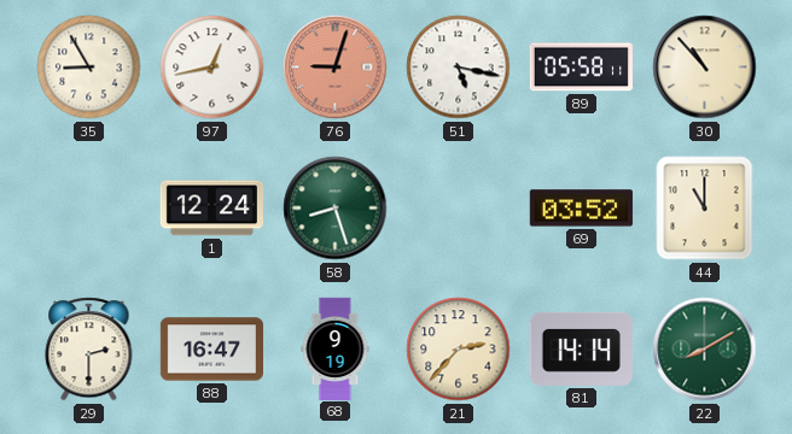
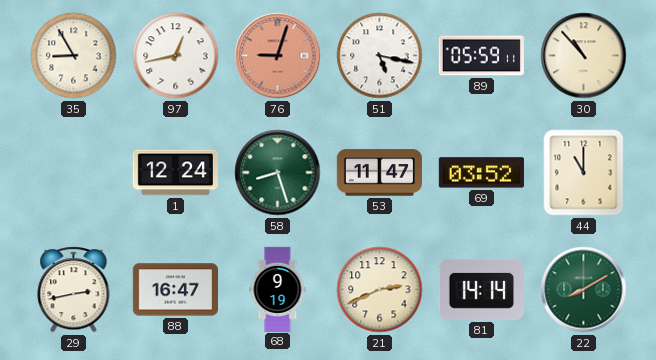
89: 05:58 -> 05:59
53: none -> 11:47
29: 2:30 -> 2:43
21: 2:37 -> 2:41
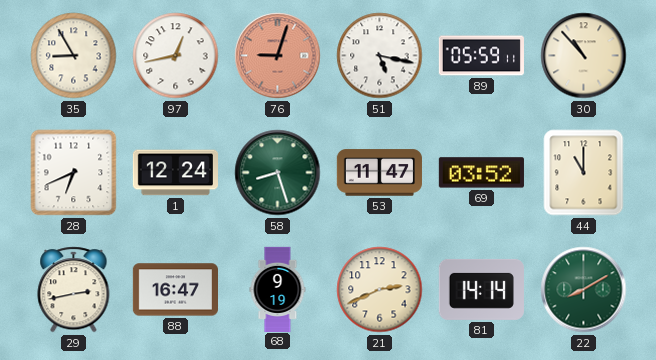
28: none -> 6:41
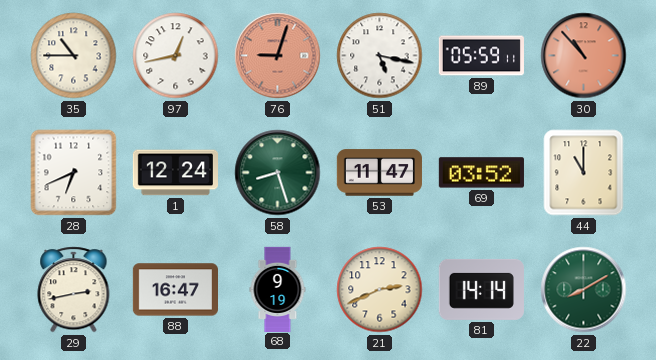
35: 8:55 -> 10:45
30 dial: cream -> salmon
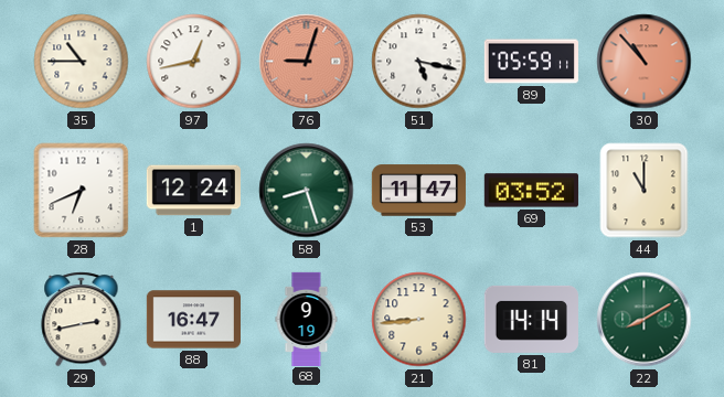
21: 2:41 -> 8:44
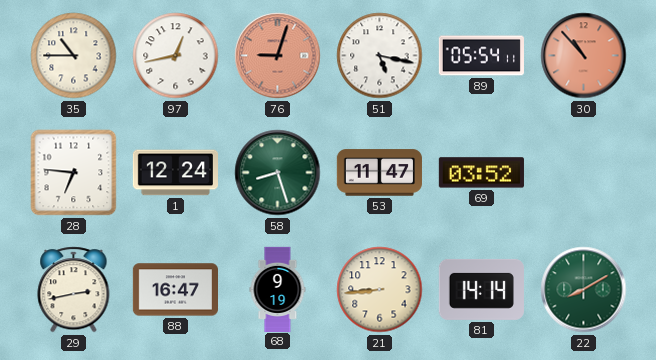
89: 05:59 -> 05:54
28: 6:41 -> 6:46
44: 11:00 -> none
